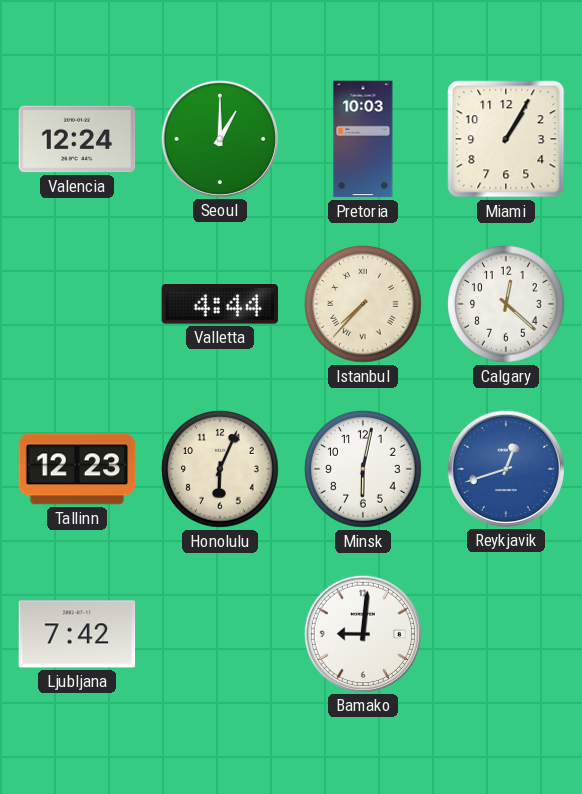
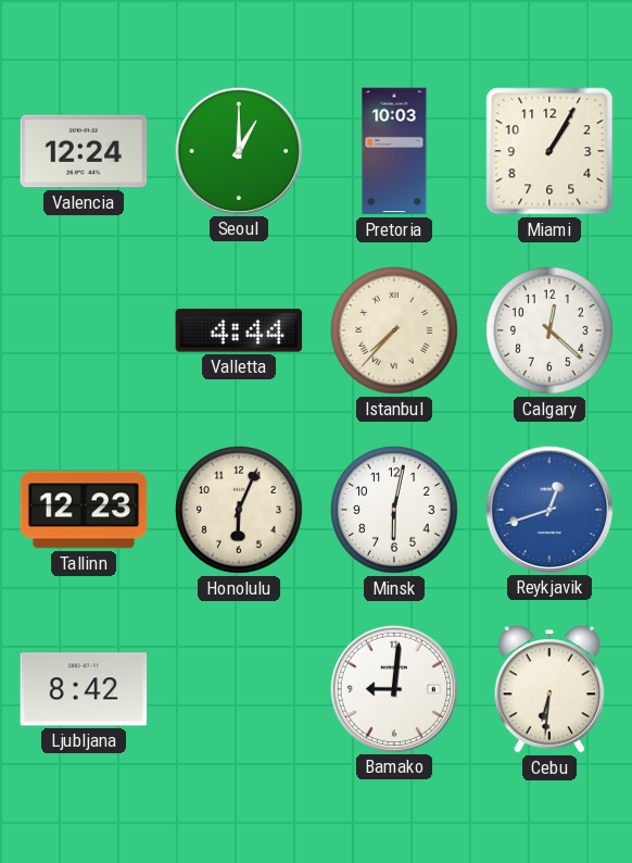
Ljubljana: 7:42 -> 8:42
Cebu: none -> 6:31
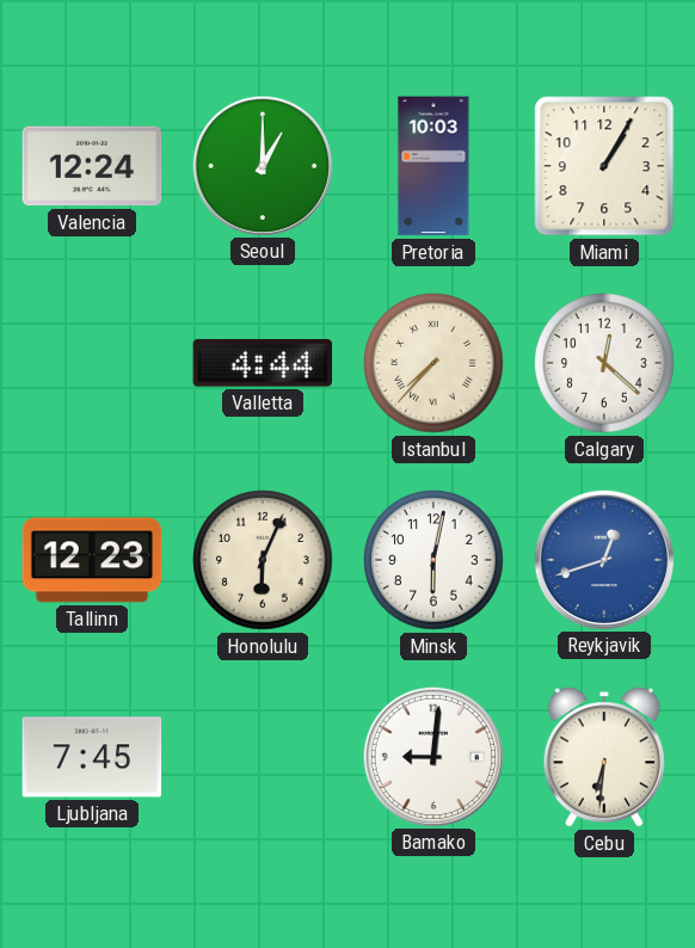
Ljubljana: 8:42 -> 7:45
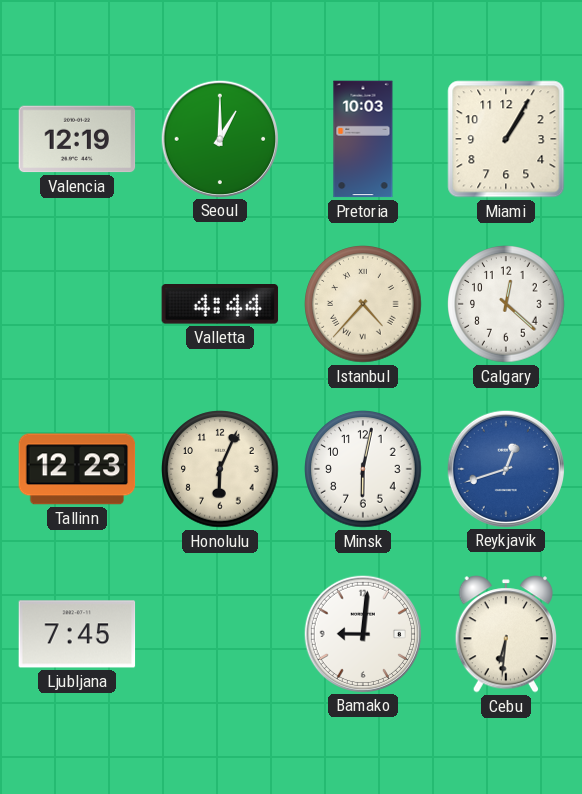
Valencia: 12:24 -> 12:19
Istanbul: 7:37 -> 4:37
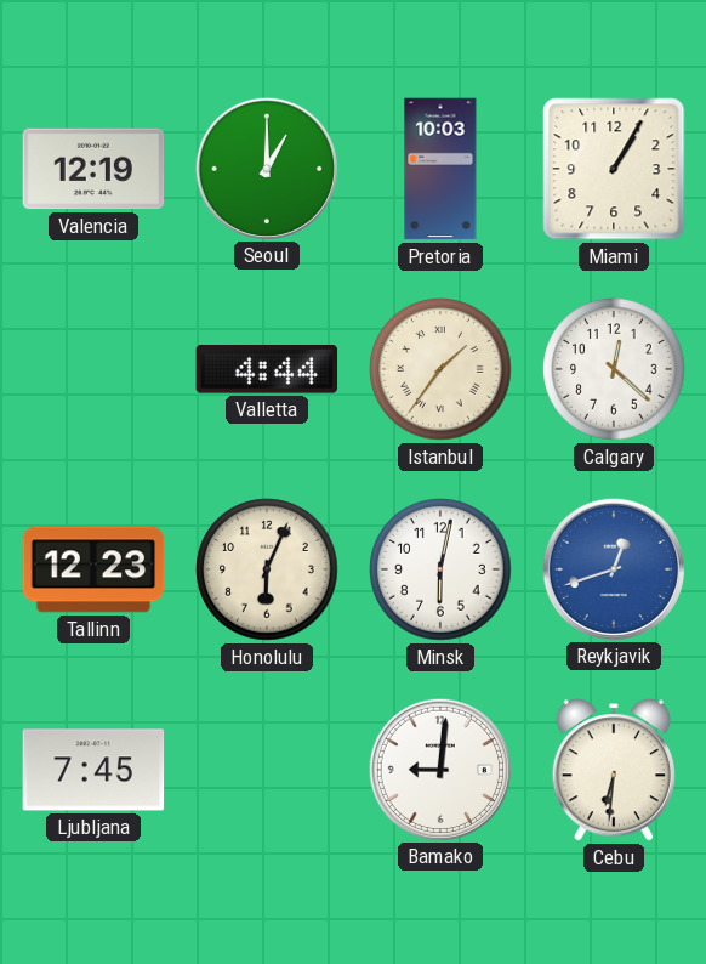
Istanbul: 4:37 -> 1:36
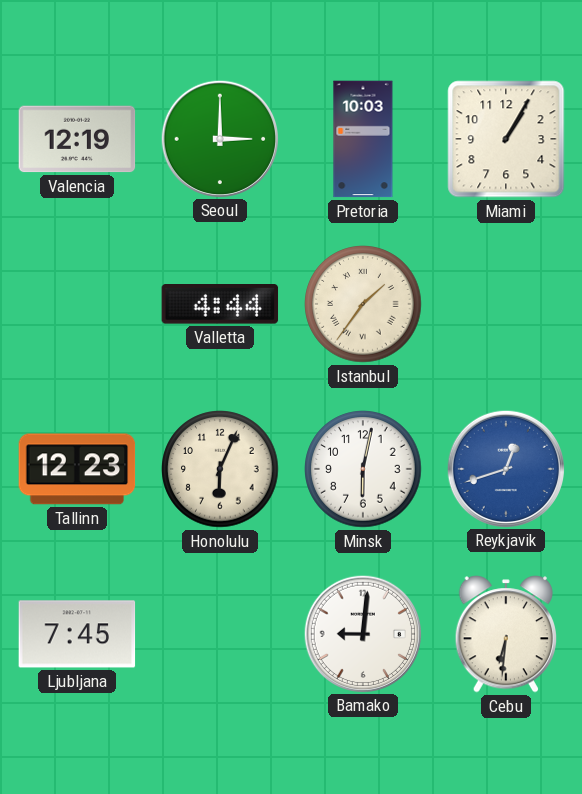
Seoul: 1:00 -> 3:00
Calgary: 12:22 -> none
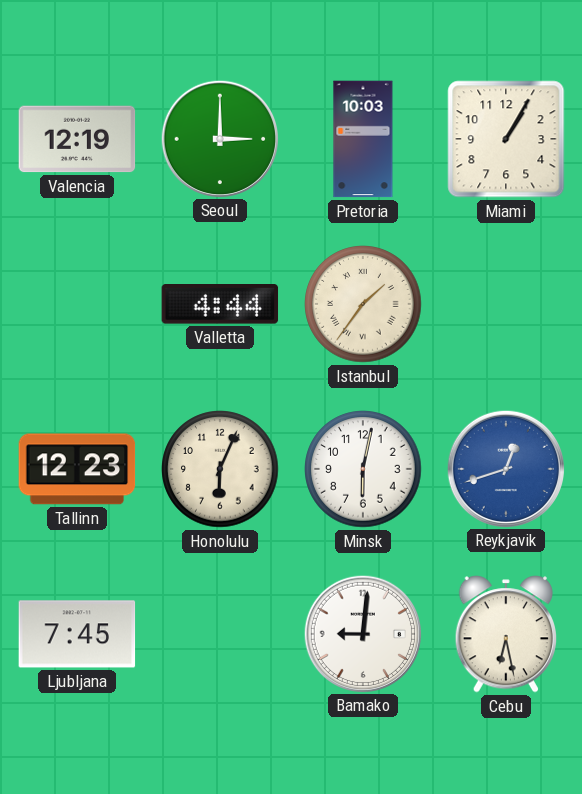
Cebu: 6:31 -> 6:28
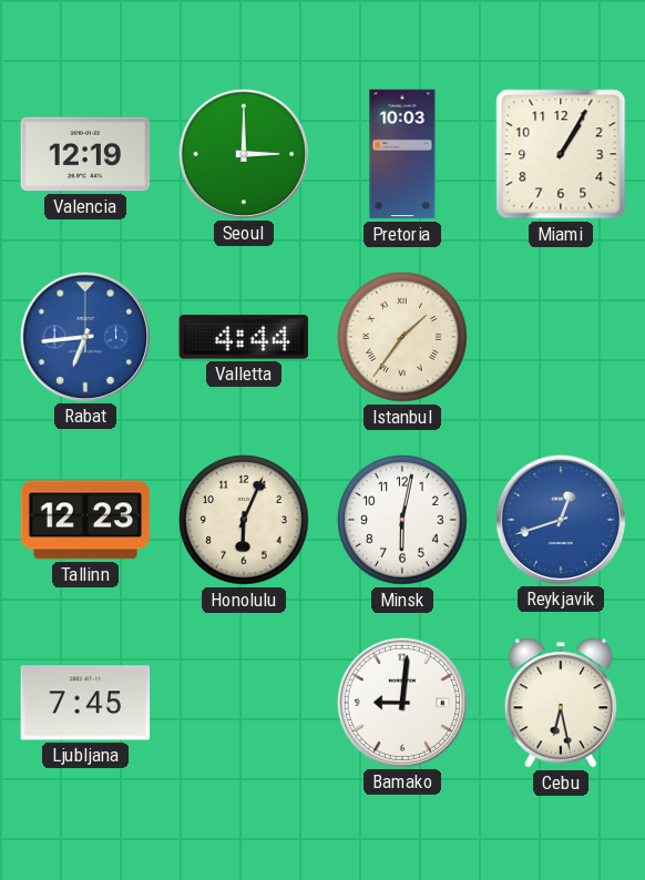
Rabat: none -> 6:44
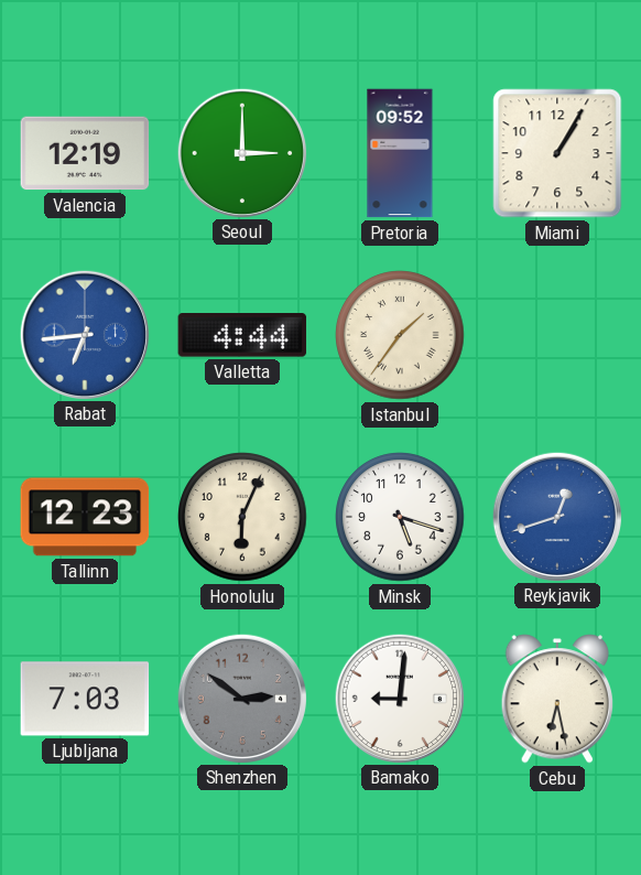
Pretoria: 10:03 -> 09:52
Minsk: 6:02 -> 5:18
Ljubljana: 7:45 -> 7:03
Shenzhen: none -> 2:51
